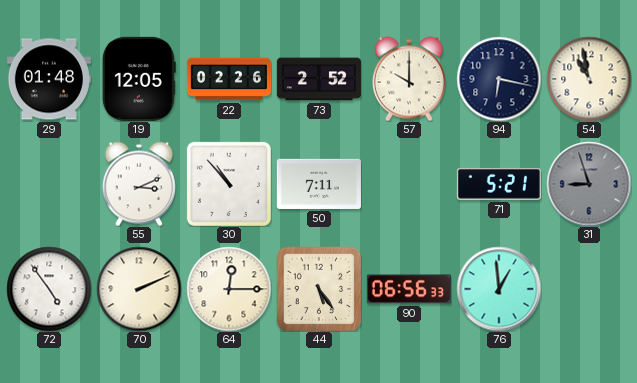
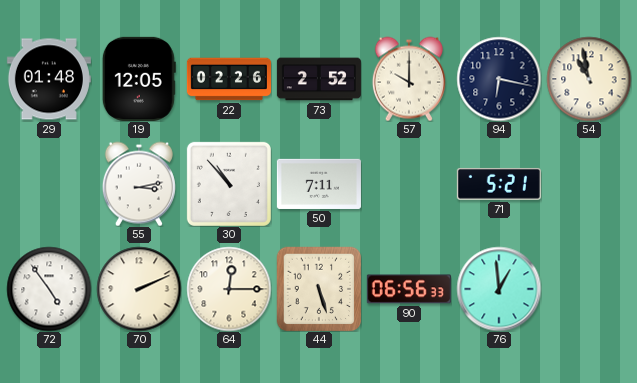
55: 3:11 -> 3:13
31: 8:57 -> none
44: 5:24 -> 5:27
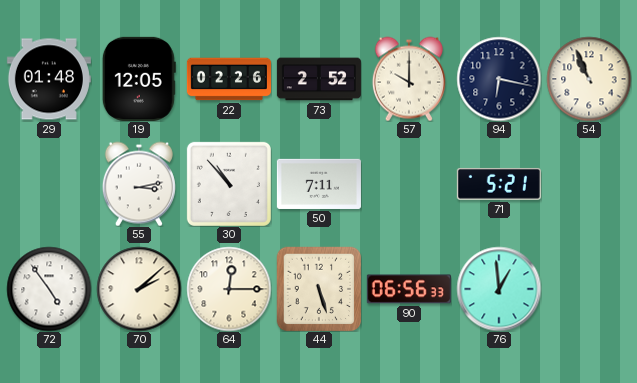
54: 10:58 -> 10:56
70: 2:11 -> 2:08
